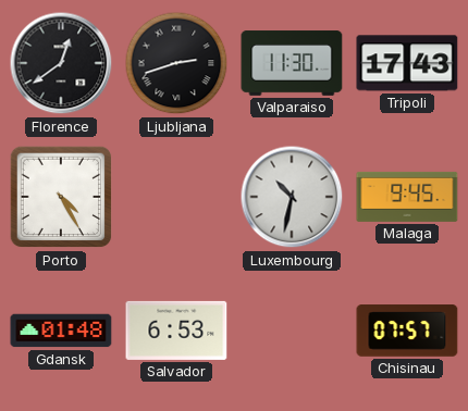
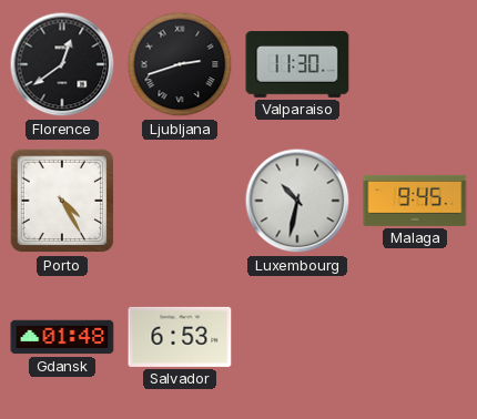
Tripoli: 17:43 -> none
Chisinau: 07:57 -> none
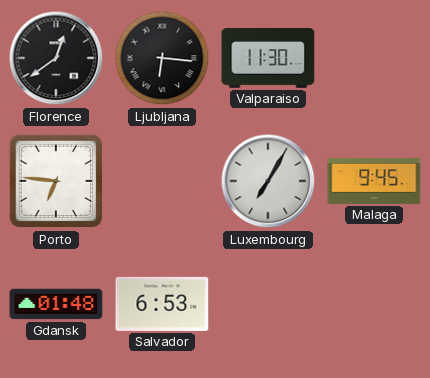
Ljubljana: 2:42 -> 6:16
Porto: 4:25 -> 6:46
Luxembourg: 10:32 -> 7:05
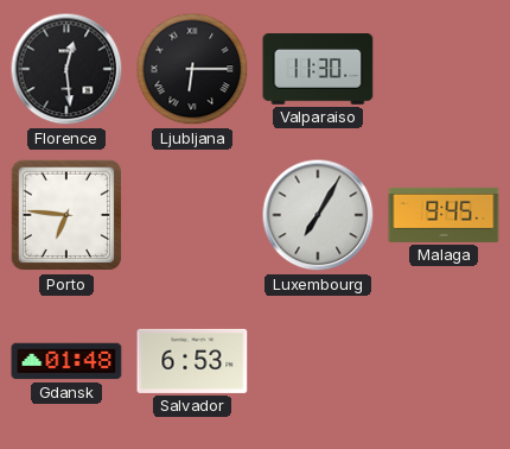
Florence: 12:39 -> 12:29
Ljubljana: 6:16 -> 6:15
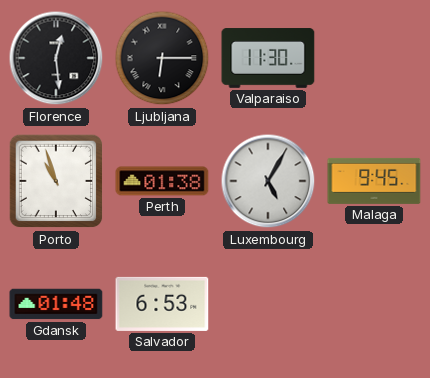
Porto: 6:46 -> 10:57
Perth: none -> 01:38
Luxembourg: 7:05 -> 5:05
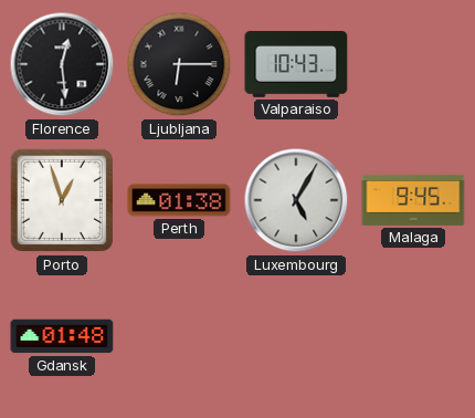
Valparaiso: 11:30 -> 10:43
Porto: 10:57 -> 12:57
Salvador: 6:53 -> none
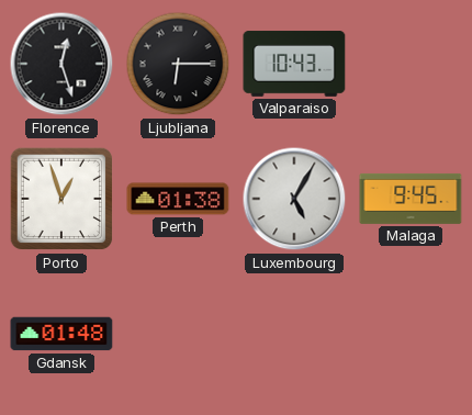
Florence: 12:29 -> 12:27
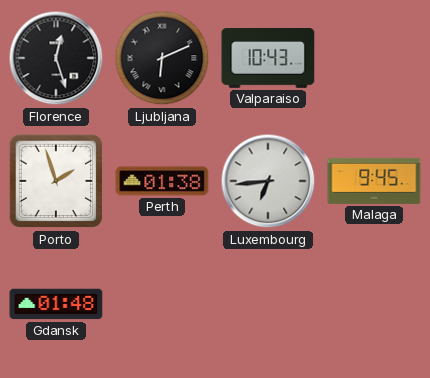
Ljubljana: 6:15 -> 6:11
Porto: 12:57 -> 1:57
Luxembourg: 5:05 -> 6:44
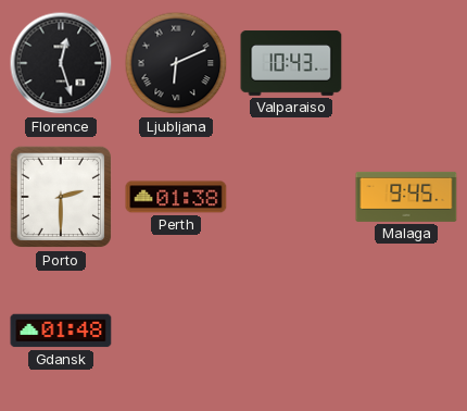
Porto: 1:57 -> 2:30
Luxembourg: 6:44 -> none
